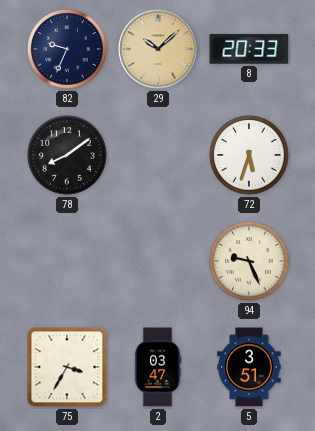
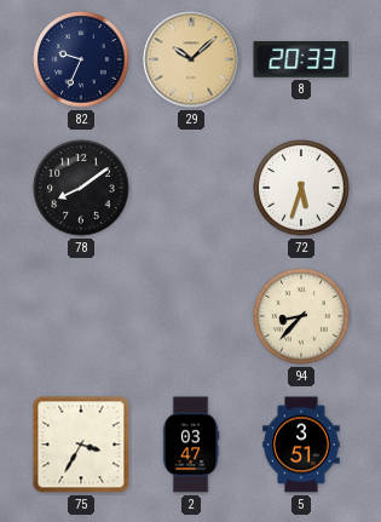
94: 9:26 -> 8:37
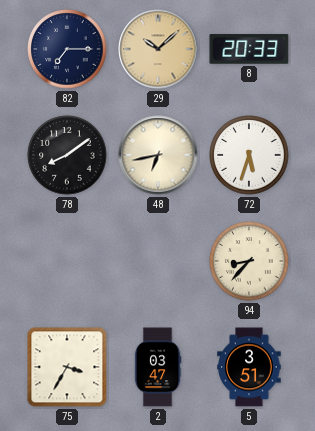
82: 9:34 -> 7:15
48: none -> 6:43
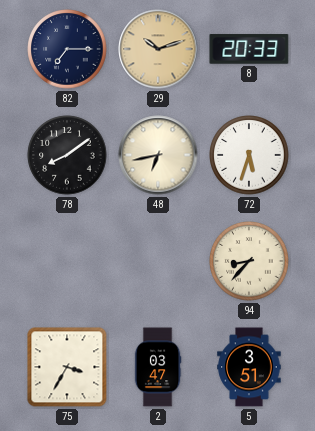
29: 10:08 -> 10:12
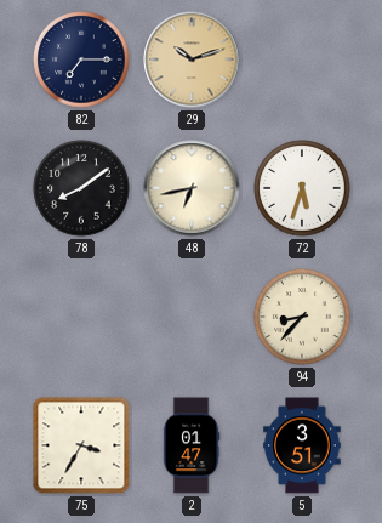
8: 20:33 -> none
2: 03:47 -> 01:47
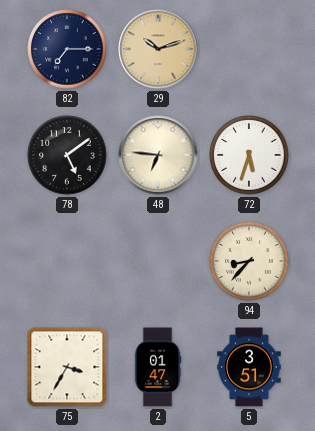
78: 8:09 -> 5:09
48: 6:43 -> 6:46
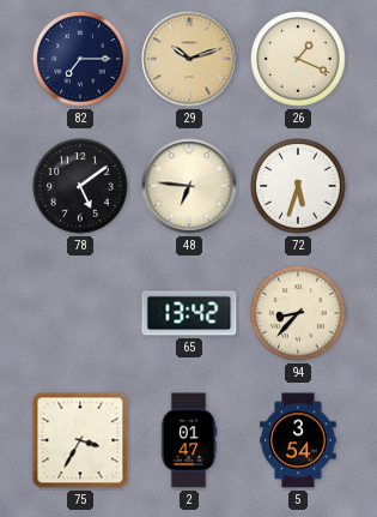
26: none -> 1:19
65: none -> 13:42
5: 3:51 -> 3:54
